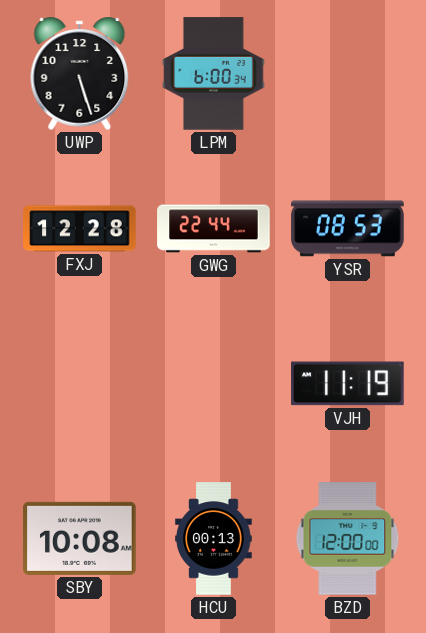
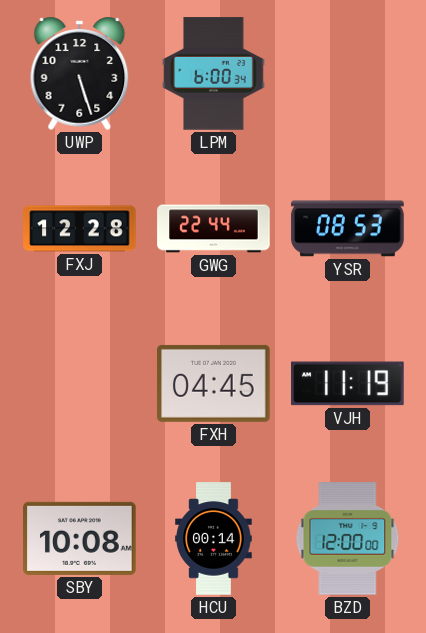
FXH: none -> 04:45
HCU: 00:13 -> 00:14
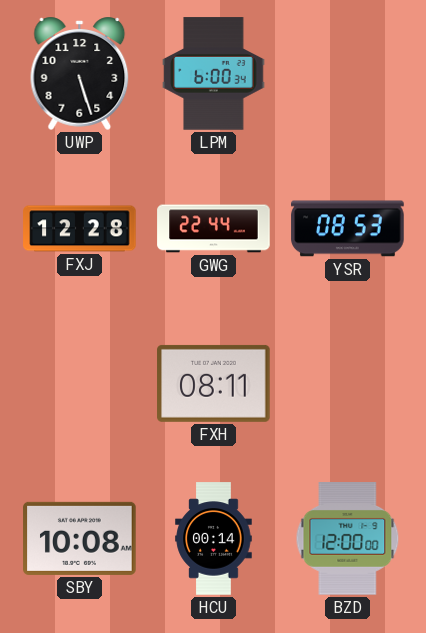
FXH: 04:45 -> 08:11
VJH: 11:19 -> none
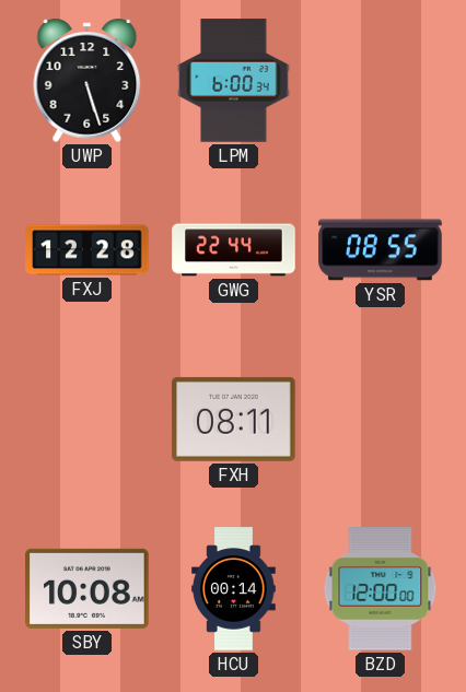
YSR: 08:53 -> 08:55
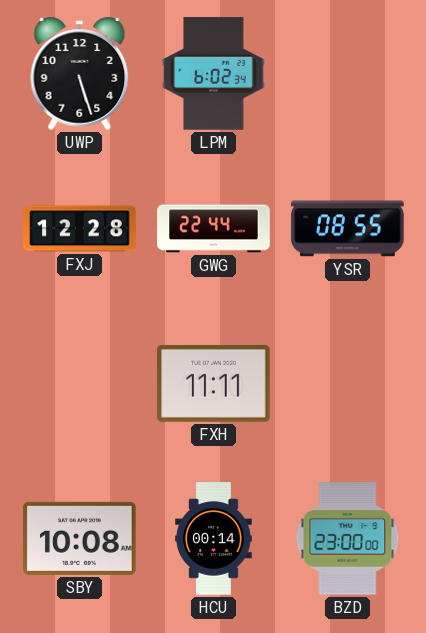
LPM: 6:00 -> 6:02
FXH: 08:11 -> 11:11
BZD: 12:00 -> 23:00
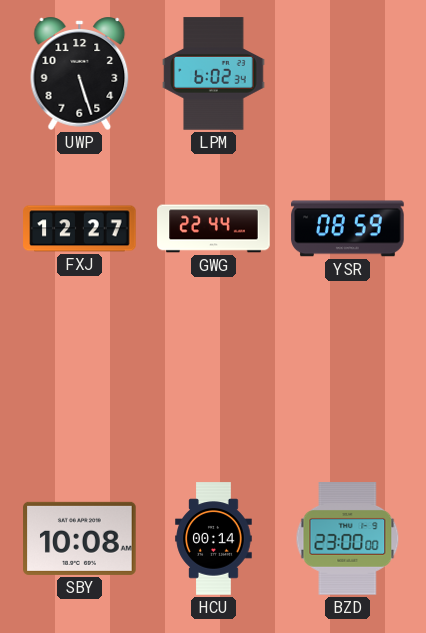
FXJ: 12:28 -> 12:27
YSR: 08:55 -> 08:59
FXH: 11:11 -> none
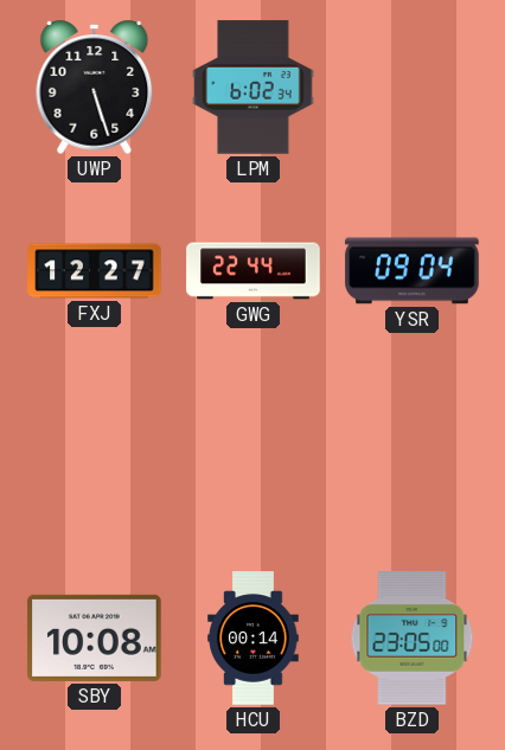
YSR: 08:59 -> 09:04
BZD: 23:00 -> 23:05
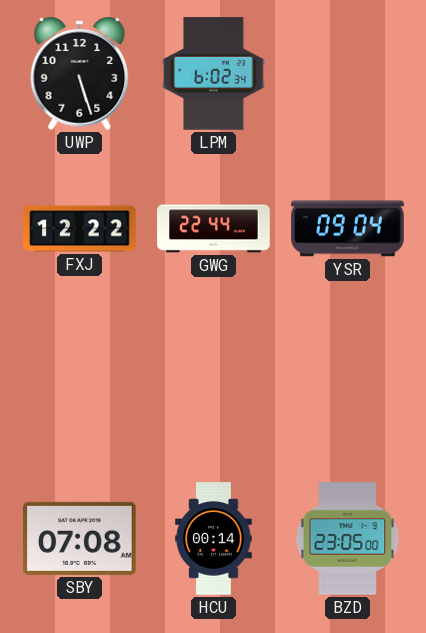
FXJ: 12:27 -> 12:22
SBY: 10:08 -> 07:08
